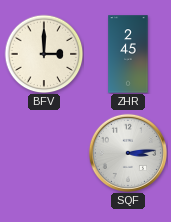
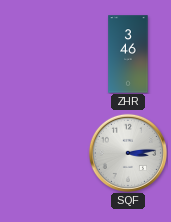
BFV: 3:00 -> none
ZHR: 2:45 -> 3:46
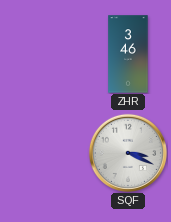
SQF: 3:14 -> 3:19
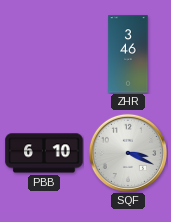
PBB: none -> 6:10
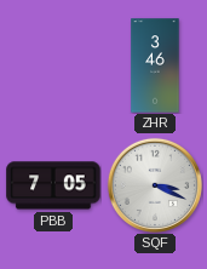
PBB: 6:10 -> 7:05
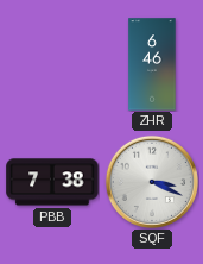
ZHR: 3:46 -> 6:46
PBB: 7:05 -> 7:38
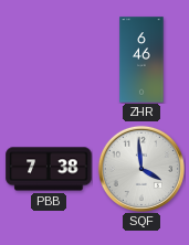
SQF: 3:19 -> 3:59
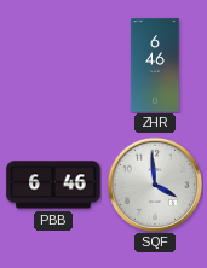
PBB: 7:38 -> 6:46
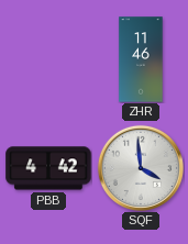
ZHR: 6:46 -> 11:46
PBB: 6:46 -> 4:42
